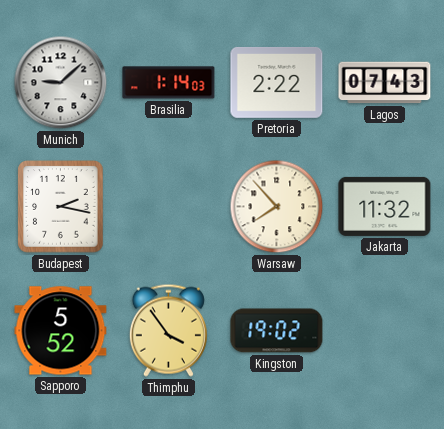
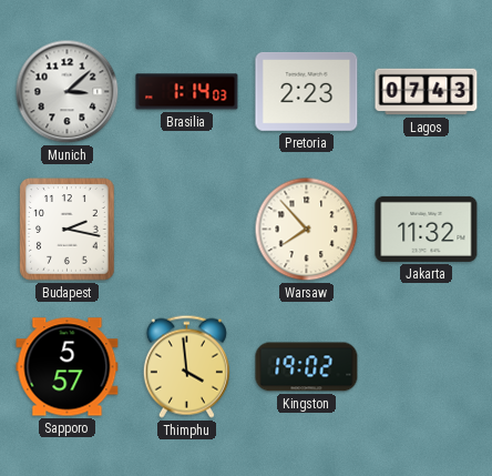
Munich: 9:08 -> 3:08
Pretoria: 2:22 -> 2:23
Sapporo: 5:52 -> 5:57
Thimphu: 3:54 -> 3:59
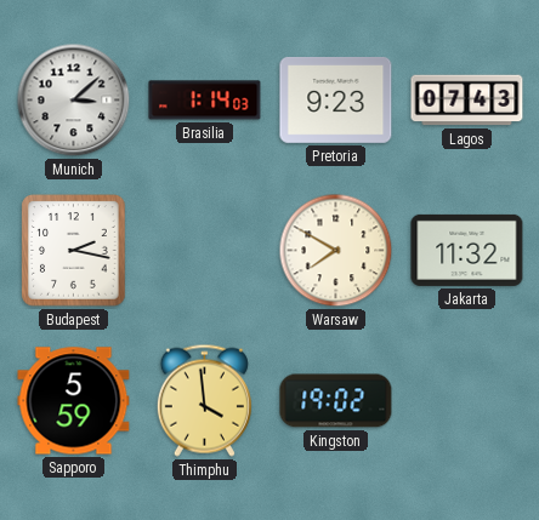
Pretoria: 2:23 -> 9:23
Warsaw: 7:53 -> 7:50
Sapporo: 5:57 -> 5:59
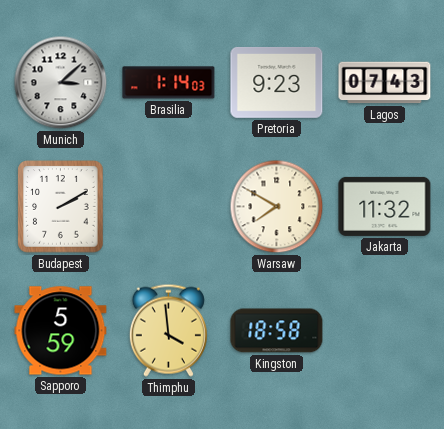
Budapest: 2:17 -> 2:10
Kingston: 19:02 -> 18:58
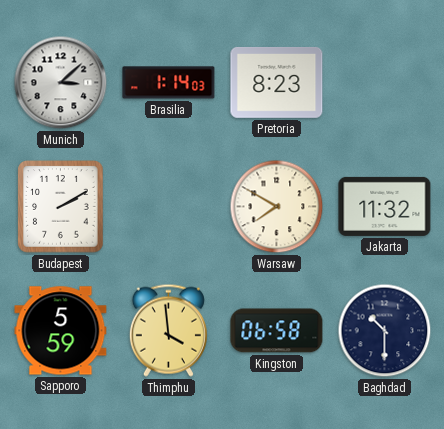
Pretoria: 9:23 -> 8:23
Lagos: 07:43 -> none
Kingston: 18:58 -> 06:58
Baghdad: none -> 10:30
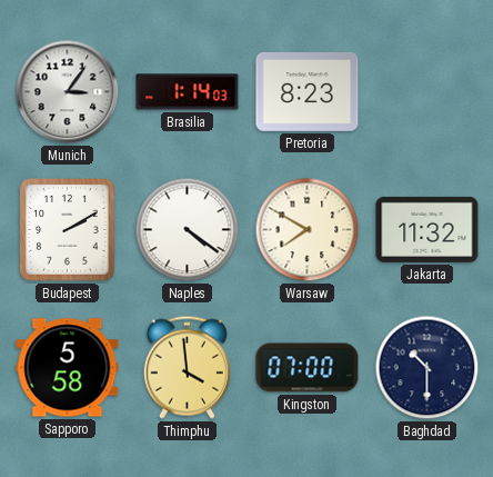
Munich: 3:08 -> 3:06
Naples: none -> 4:21
Sapporo: 5:59 -> 5:58
Kingston: 06:58 -> 07:00
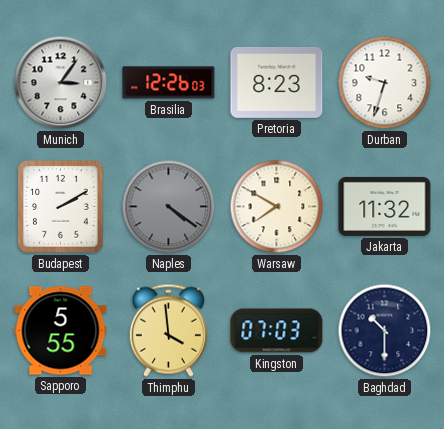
Brasilia: 1:14 -> 12:26
Durban: none -> 9:33
Naples dial: white -> grey
Sapporo: 5:58 -> 5:55
Kingston: 07:00 -> 07:03
